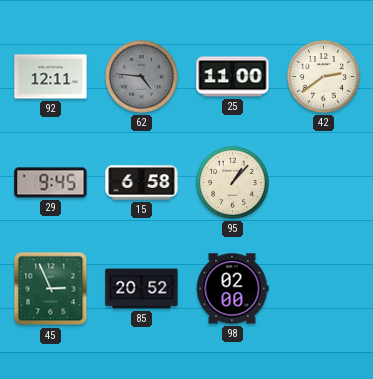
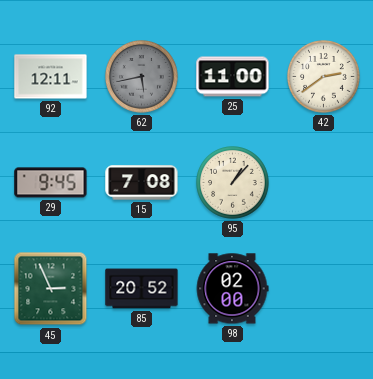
62: 4:46 -> 5:43
15: 6:58 -> 7:08
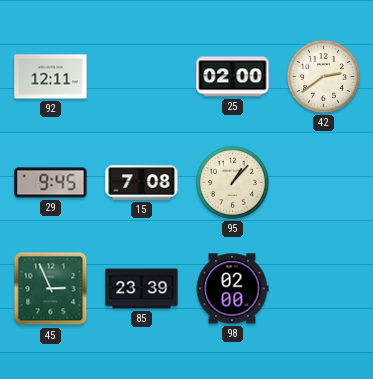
62: 5:43 -> none
25: 11:00 -> 02:00
85: 20:52 -> 23:39
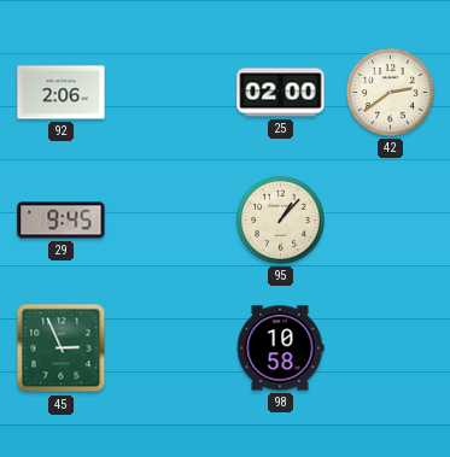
92: 12:11 -> 2:06
15: 7:08 -> none
85: 23:39 -> none
98: 02:00 -> 10:58
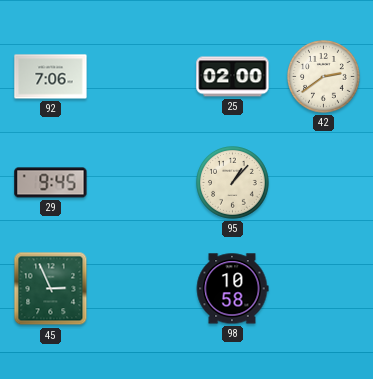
92: 2:06 -> 7:06
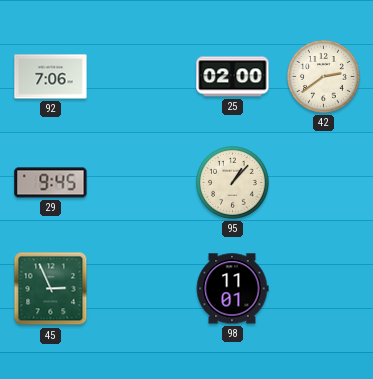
98: 10:58 -> 11:01
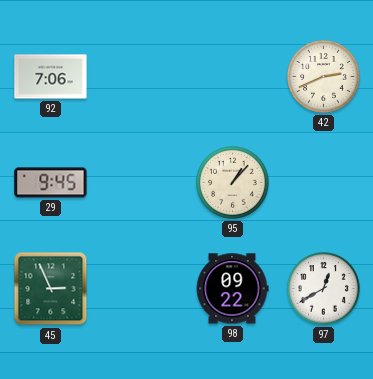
25: 02:00 -> none
42: 2:39 -> 2:41
98: 11:01 -> 09:22
97: none -> 12:40
